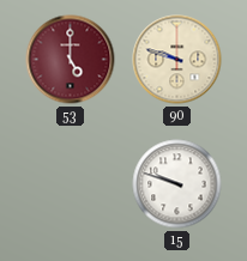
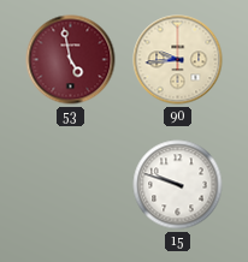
53: 5:00 -> 4:58
90: 9:48 -> 9:44
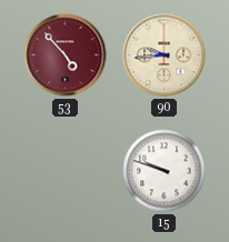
53: 4:58 -> 4:53
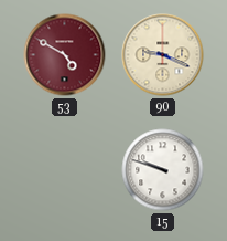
53: 4:53 -> 4:50
90: 9:44 -> 9:19
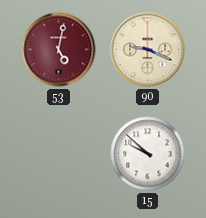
53: 4:50 -> 5:02
15: 9:48 -> 9:52
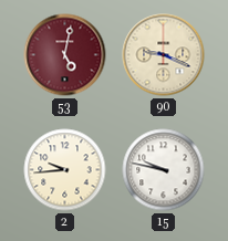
2: none -> 9:44
15: 9:52 -> 9:47
